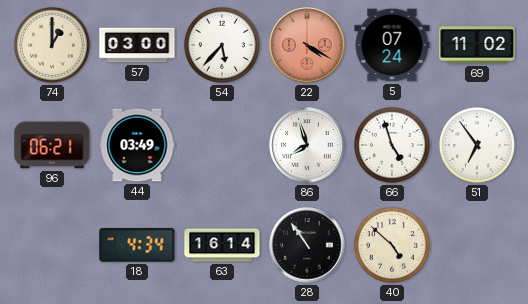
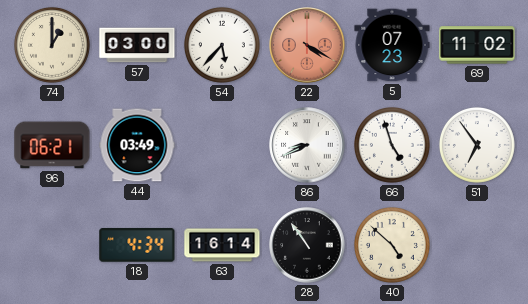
5: 07:24 -> 07:23
86: 7:57 -> 8:41
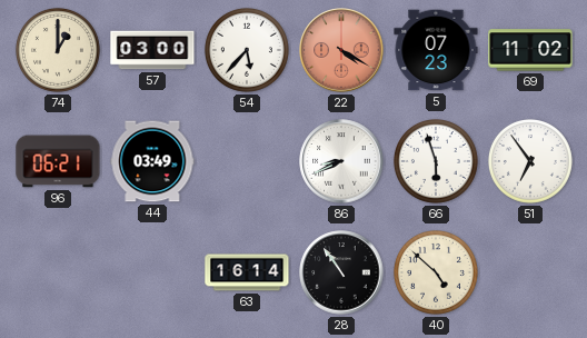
66: 4:57 -> 5:57
18: 4:34 -> none
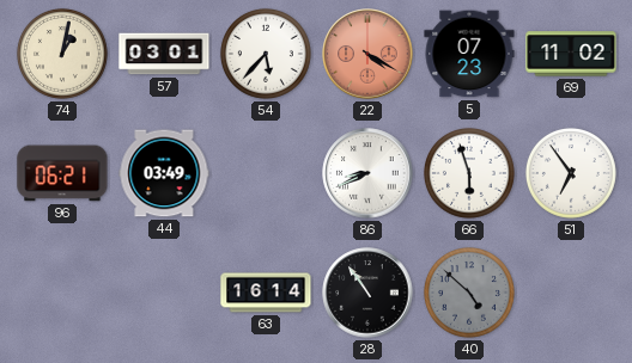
74: 1:00 -> 1:02
57: 03:00 -> 03:01
40 dial: cream -> grey
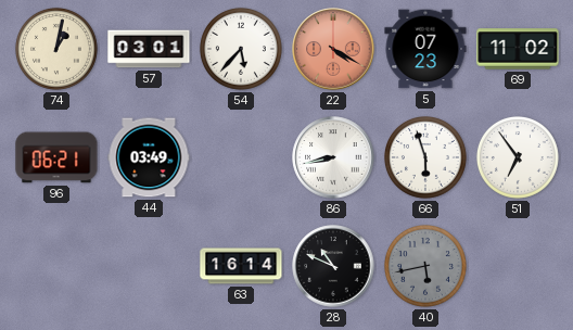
86: 8:41 -> 8:43
28: 10:54 -> 10:49
40: 4:52 -> 5:43
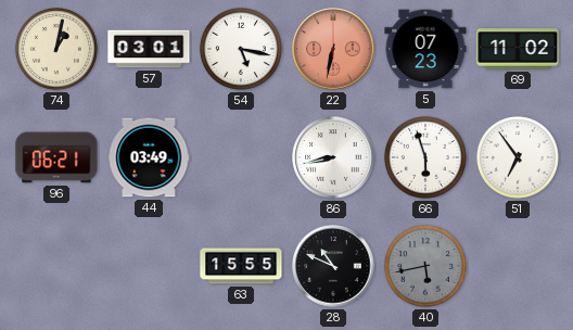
54: 5:37 -> 5:17
22: 4:20 -> 6:32
63: 16:14 -> 15:55
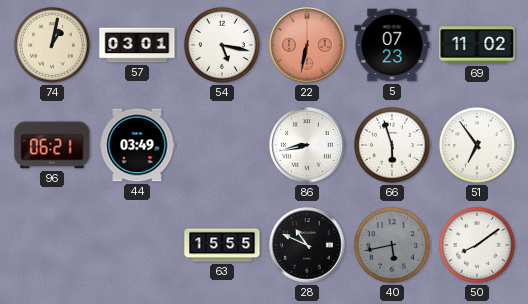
50: none -> 8:09
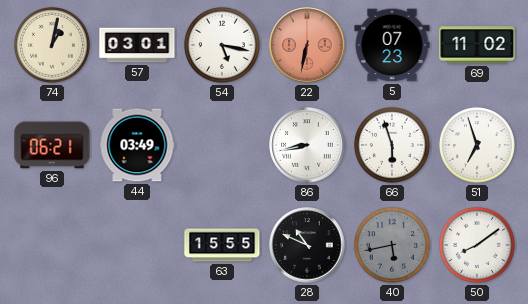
51: 6:54 -> 6:57
